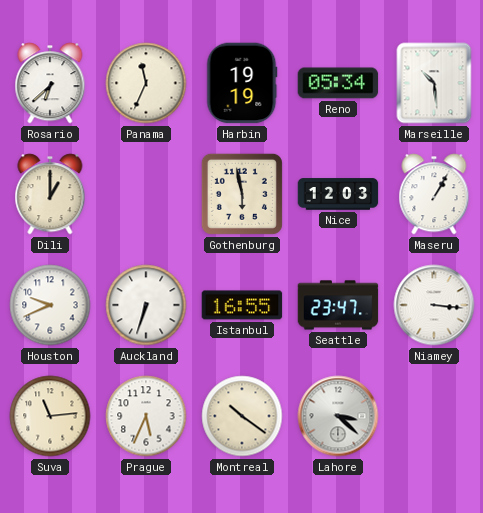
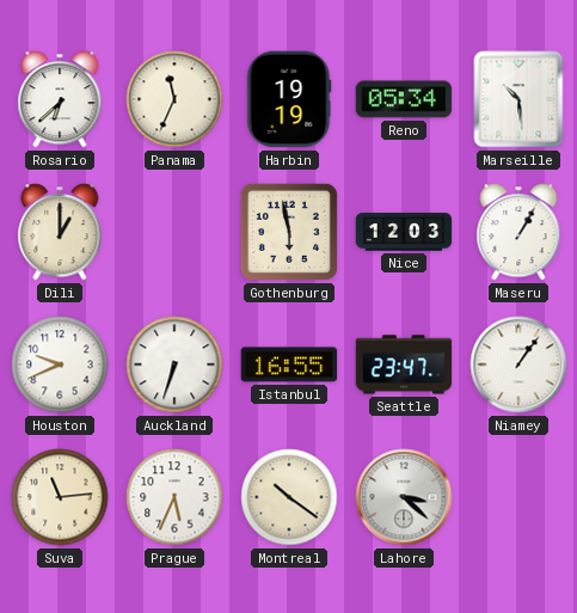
Niamey: 3:16 -> 1:06
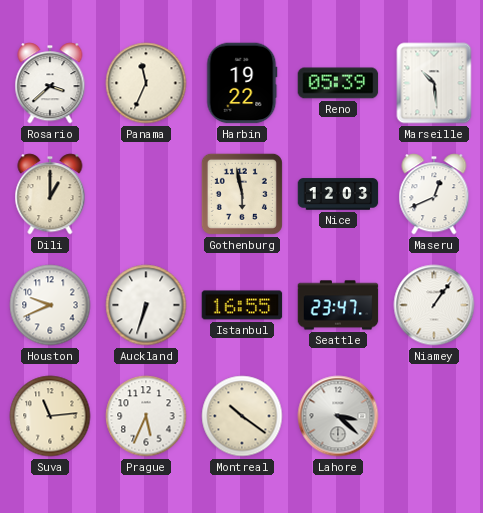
Rosario: 6:38 -> 3:38
Harbin: 19:19 -> 19:22
Reno: 05:34 -> 05:39
Maseru: 1:05 -> 12:41
